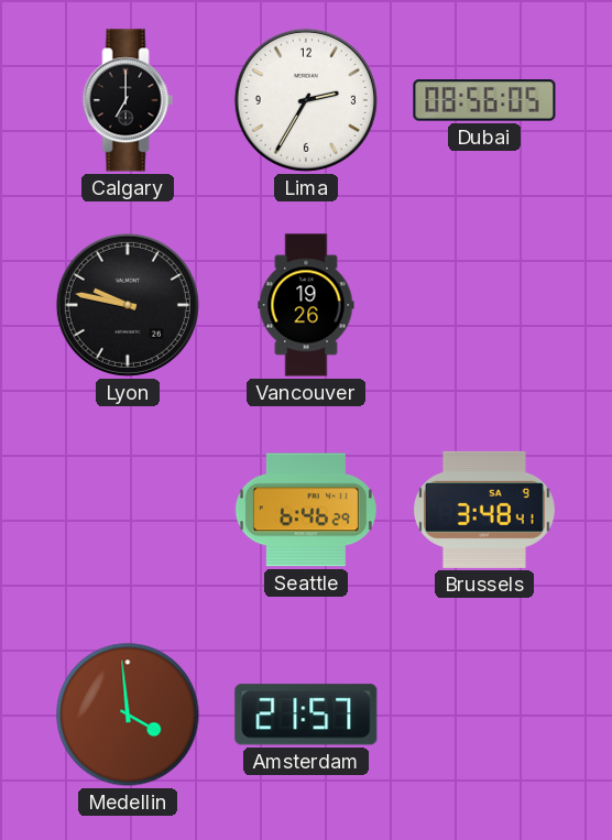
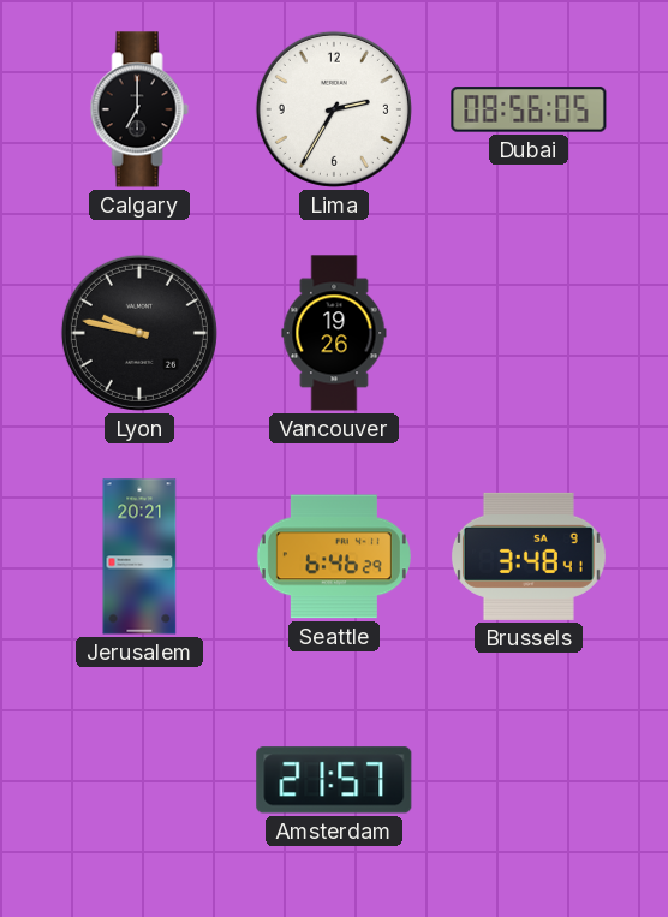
Jerusalem: none -> 20:21
Medellin: 3:59 -> none
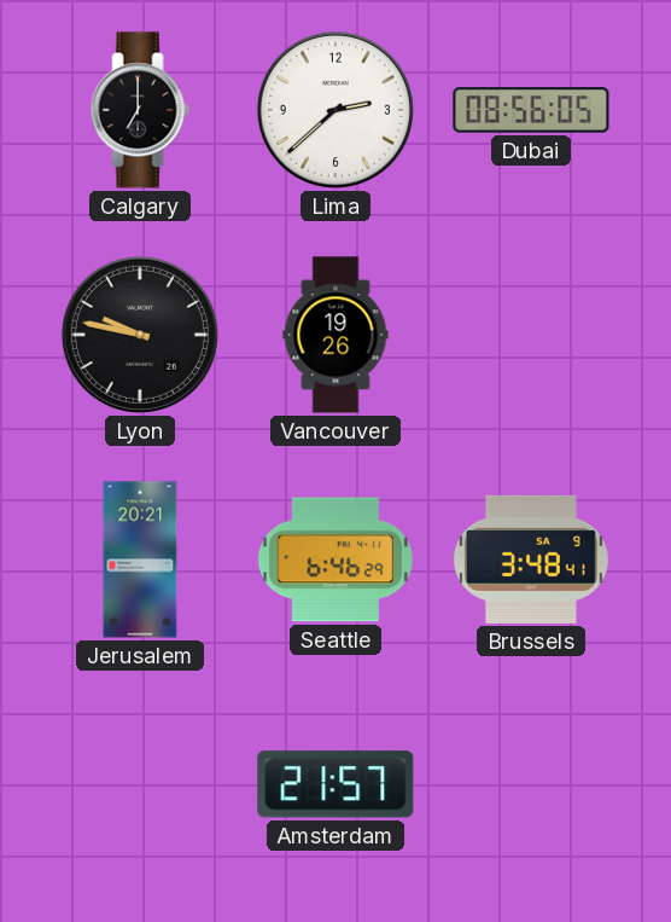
Lima: 2:35 -> 2:38
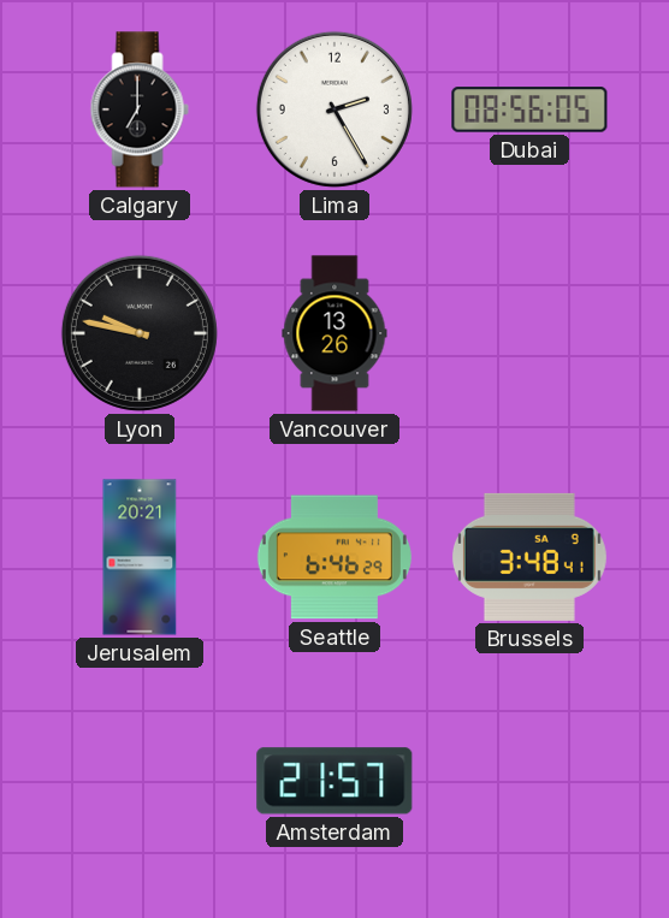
Lima: 2:38 -> 2:25
Vancouver: 19:26 -> 13:26
